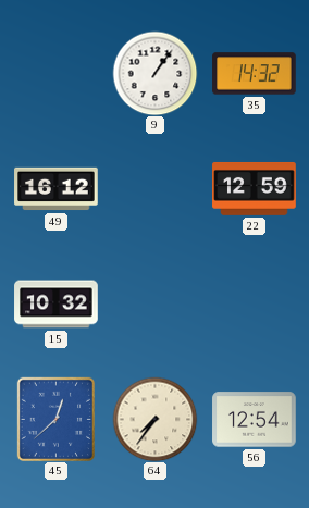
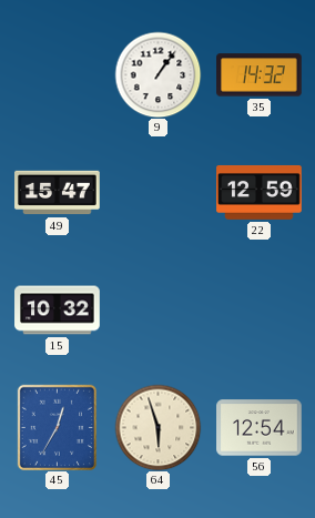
49: 16:12 -> 15:47
45: 12:38 -> 12:35
64: 7:36 -> 5:57
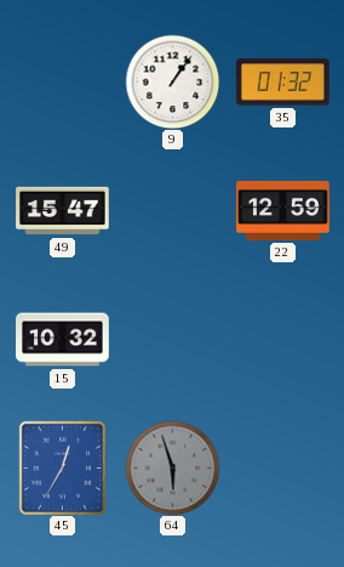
35: 14:32 -> 01:32
64 dial: cream -> grey
56: 12:54 -> none
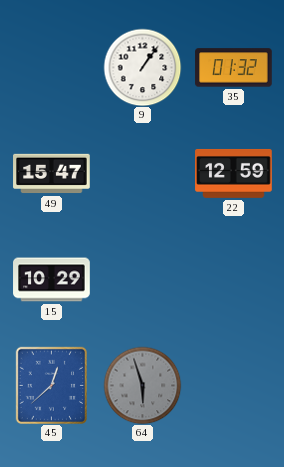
15: 10:32 -> 10:29
45: 12:35 -> 12:38
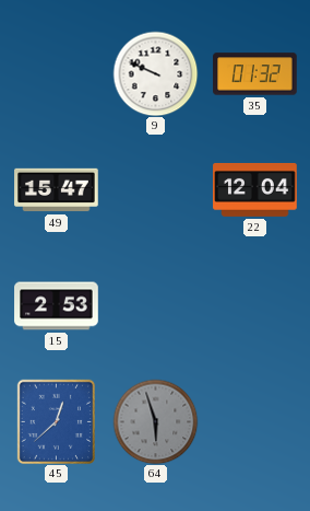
9: 1:06 -> 9:49
22: 12:59 -> 12:04
15: 10:29 -> 2:53
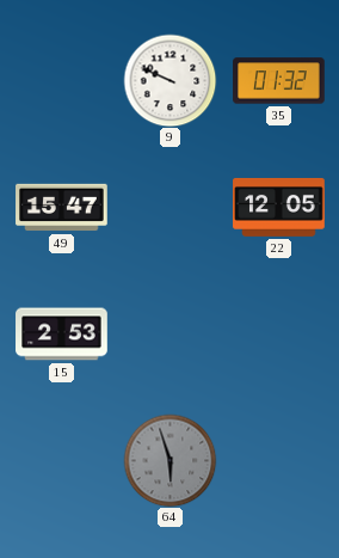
22: 12:04 -> 12:05
45: 12:38 -> none
